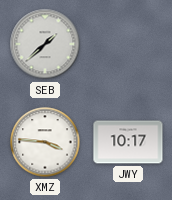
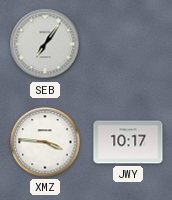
SEB: 1:38 -> 7:06
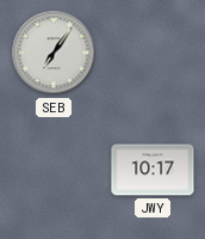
XMZ: 3:46 -> none
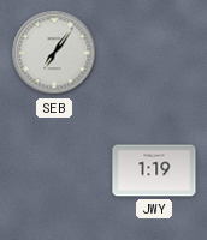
JWY: 10:17 -> 1:19
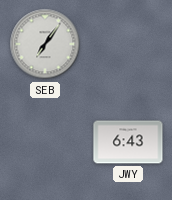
JWY: 1:19 -> 6:43
